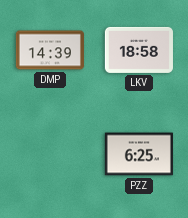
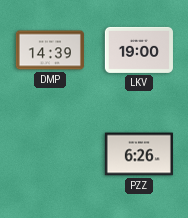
LKV: 18:58 -> 19:00
PZZ: 6:25 -> 6:26
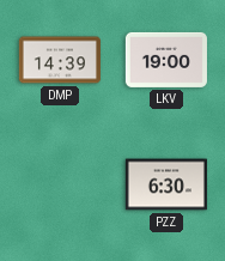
PZZ: 6:26 -> 6:30
